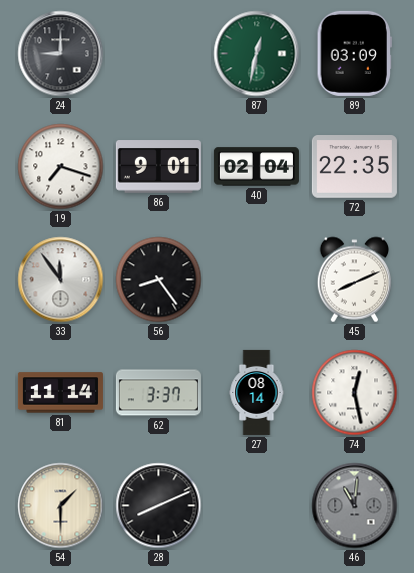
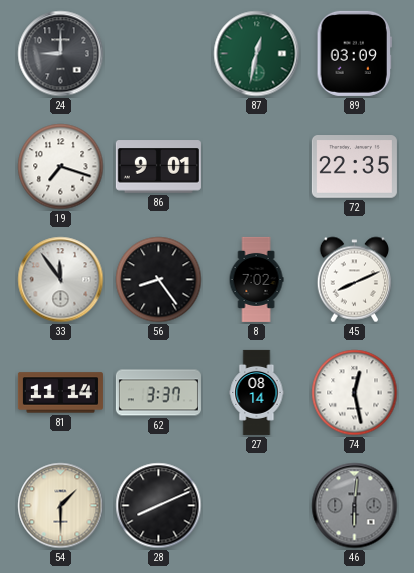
40: 02:04 -> none
8: none -> 7:02
46: 11:01 -> 6:01
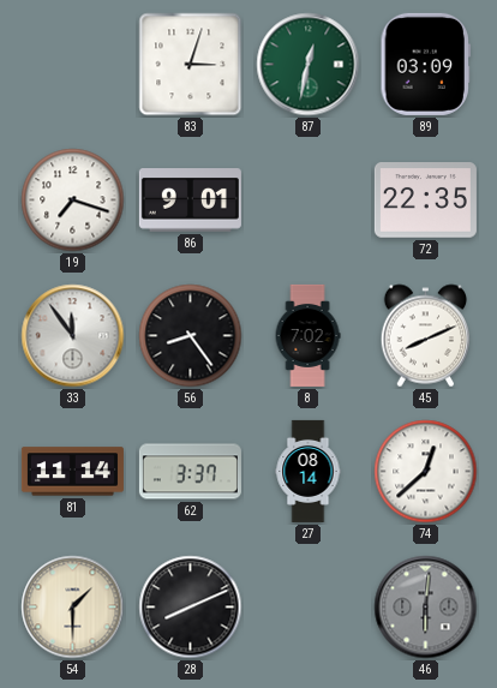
24: 9:00 -> none
83: none -> 3:03
74: 12:28 -> 12:38
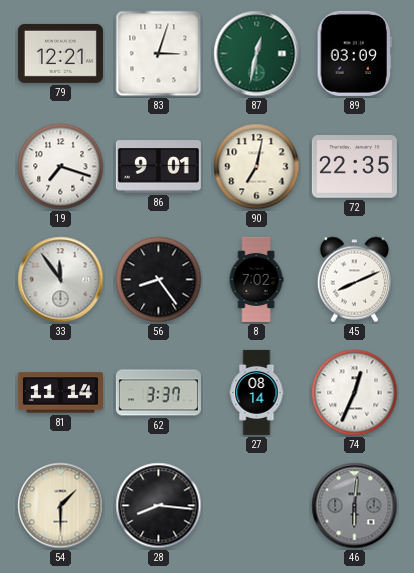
79: none -> 12:21
90: none -> 7:02
74: 12:38 -> 12:34
28: 8:11 -> 8:16
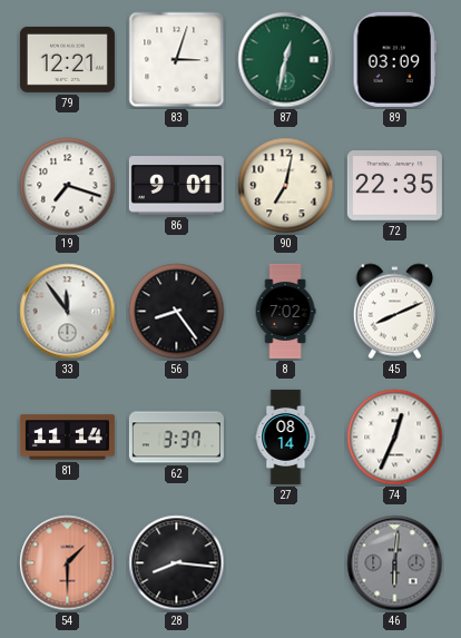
54 dial: cream -> salmon
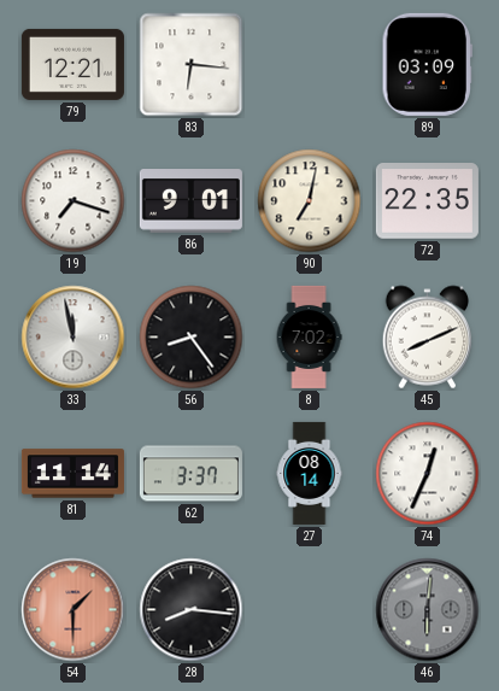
83: 3:03 -> 6:16
87: 12:32 -> none
33: 11:54 -> 11:58
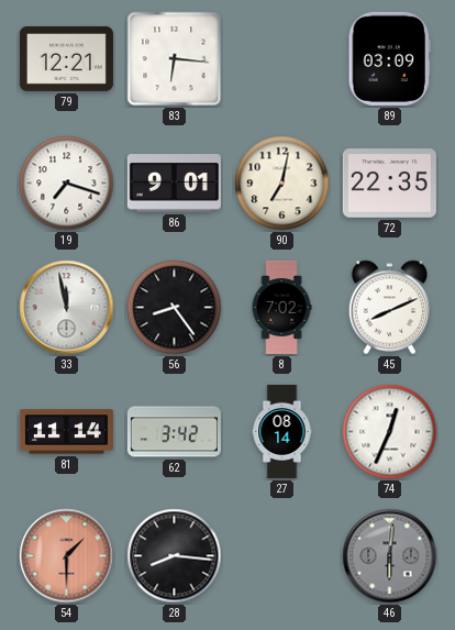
62: 3:37 -> 3:42
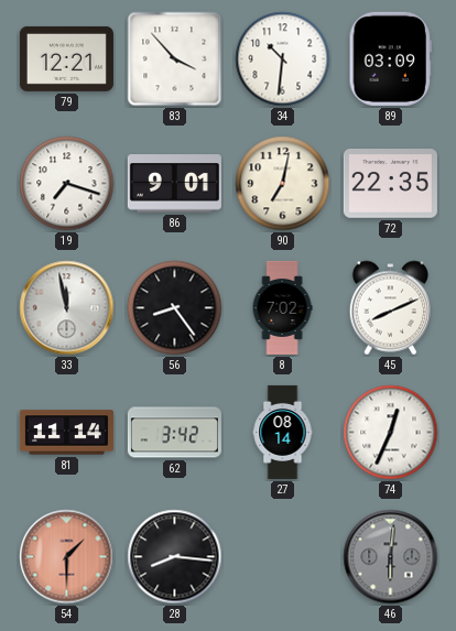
83: 6:16 -> 3:53
34: none -> 10:31
